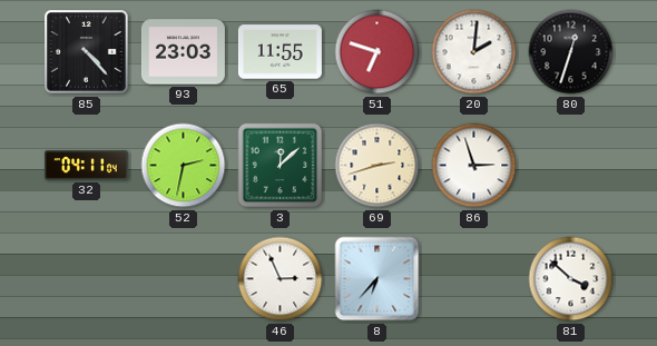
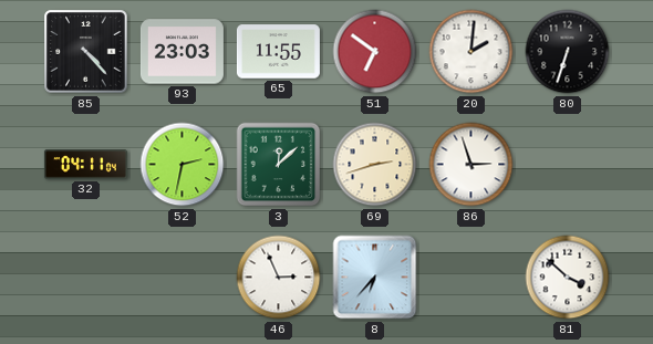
51: 6:48 -> 6:51
80: 12:33 -> 6:33
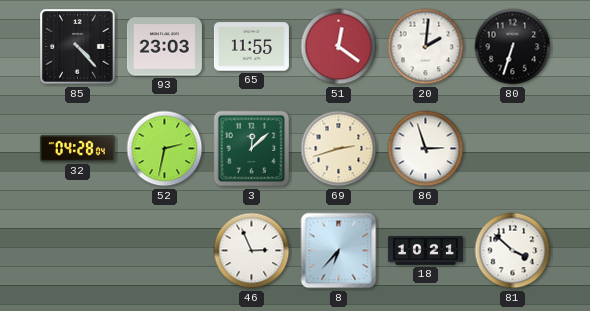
51: 6:51 -> 12:21
32: 04:11 -> 04:28
18: none -> 10:21
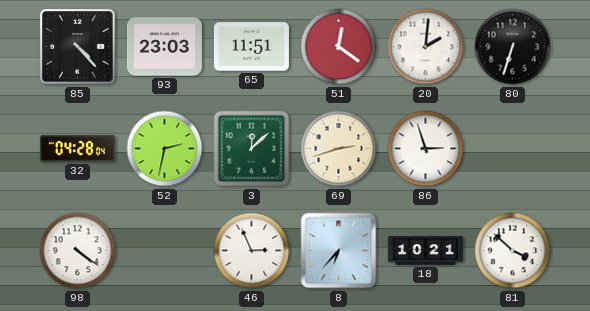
65: 11:55 -> 11:51
98: none -> 4:21
